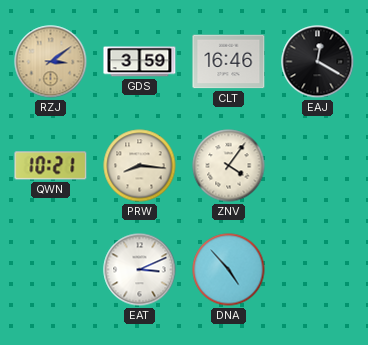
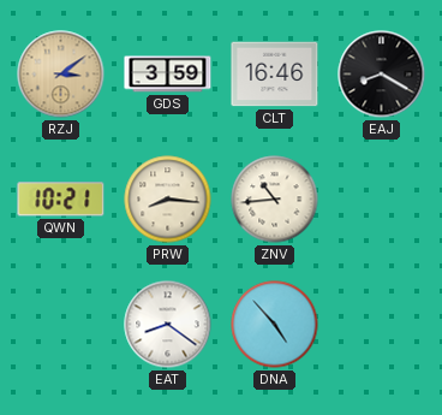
EAJ: 12:20 -> 8:20
ZNV: 4:06 -> 10:44
EAT: 3:11 -> 8:21
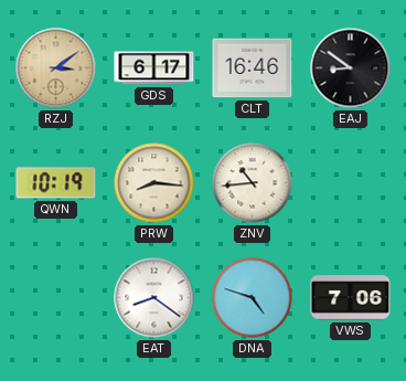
GDS: 3:59 -> 6:17
EAJ: 8:20 -> 8:51
QWN: 10:21 -> 10:19
DNA: 4:53 -> 4:48
VWS: none -> 7:06
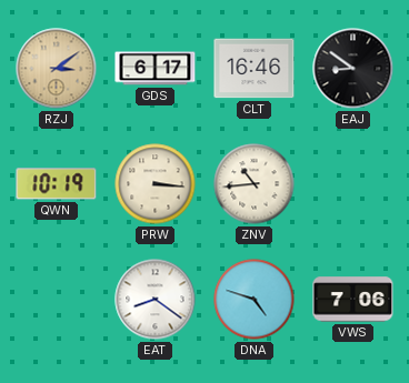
PRW: 8:16 -> 3:16
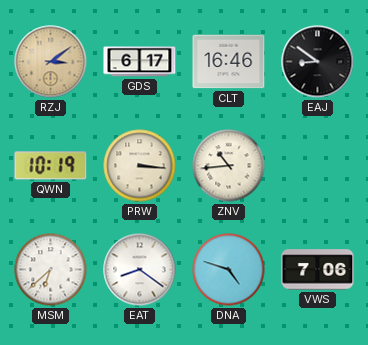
MSM: none -> 6:38
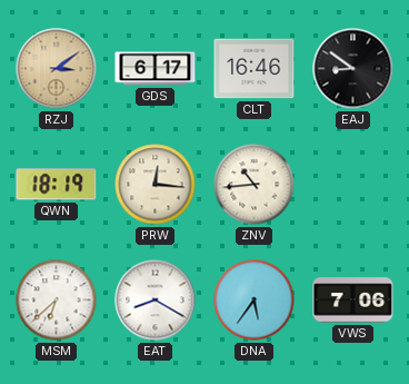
QWN: 10:19 -> 18:19
PRW: 3:16 -> 12:16
EAT: 8:21 -> 8:20
DNA: 4:48 -> 5:36
